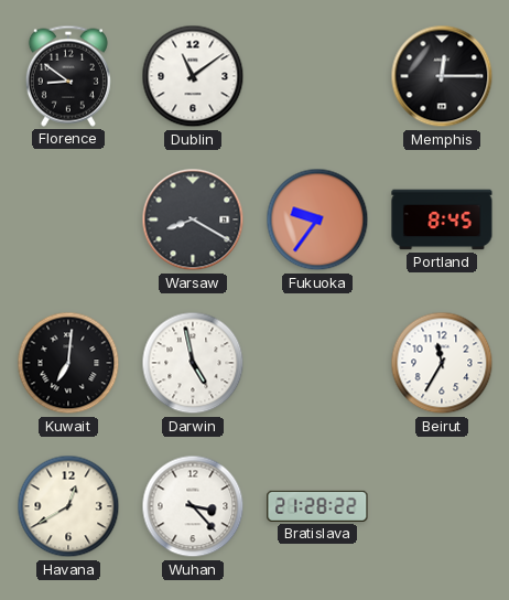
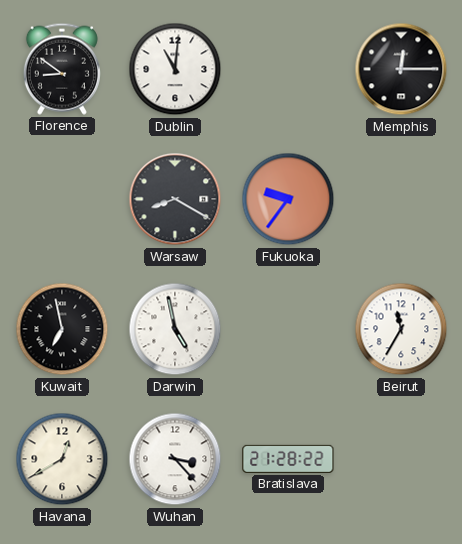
Dublin: 11:09 -> 11:01
Portland: 8:45 -> none
Kuwait: 7:01 -> 6:58
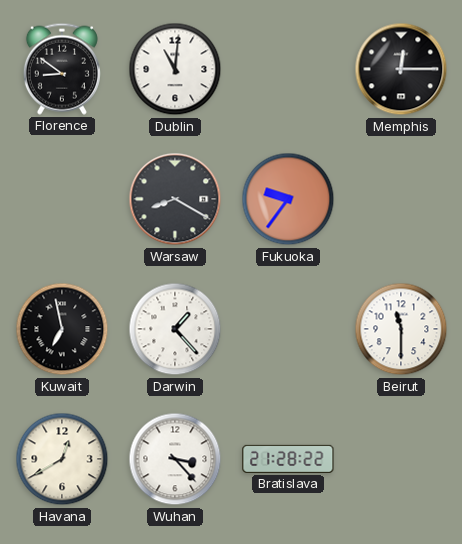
Darwin: 4:58 -> 1:23
Beirut: 11:35 -> 11:30
